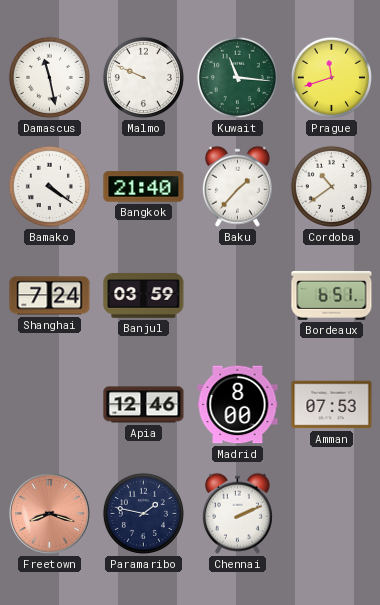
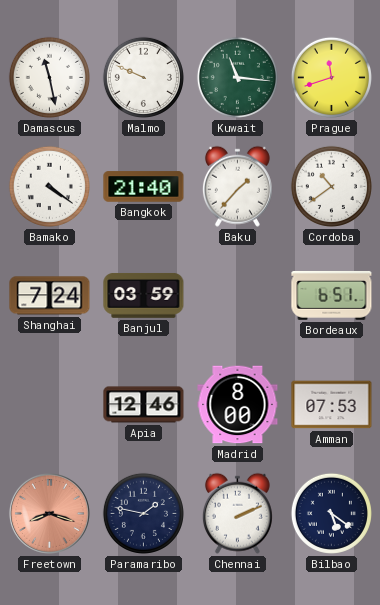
Bilbao: none -> 5:21
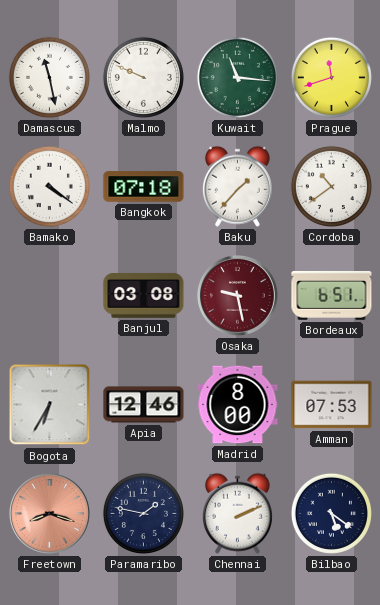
Bangkok: 21:40 -> 07:18
Shanghai: 7:24 -> none
Banjul: 03:59 -> 03:08
Osaka: none -> 9:28
Bogota: none -> 6:35
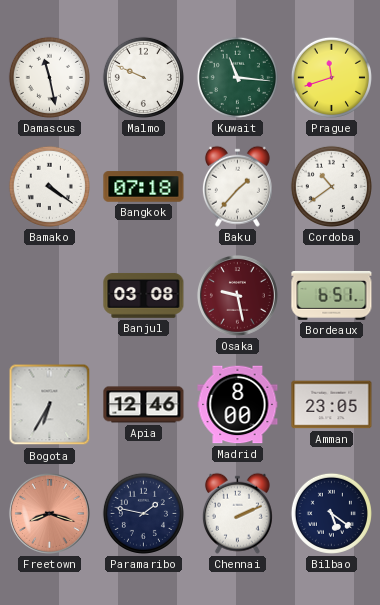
Amman: 07:53 -> 23:05
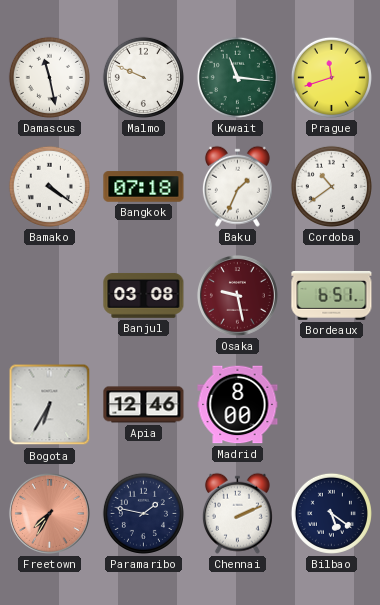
Baku: 1:37 -> 1:34
Amman: 23:05 -> none
Freetown: 8:18 -> 7:35
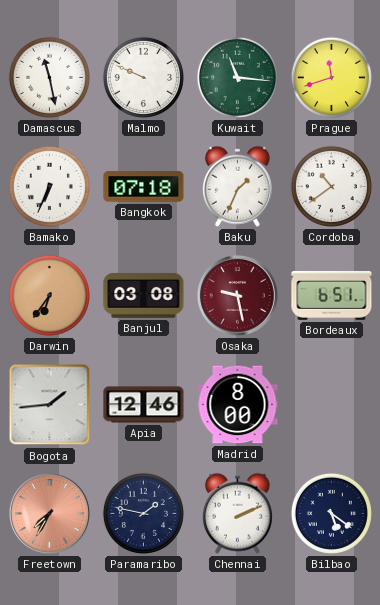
Bamako: 4:21 -> 6:34
Darwin: none -> 6:36
Bogota: 6:35 -> 1:44
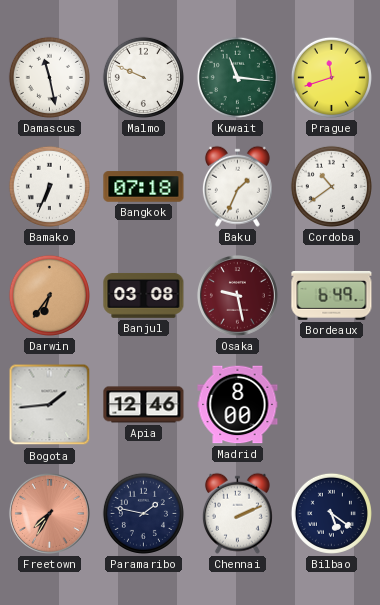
Bordeaux: 6:51 -> 6:49
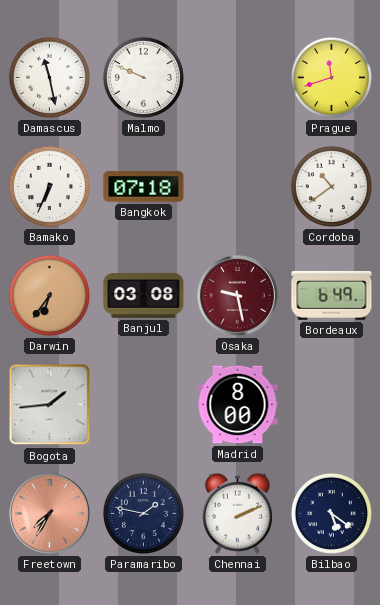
Kuwait: 11:16 -> none
Baku: 1:34 -> none
Apia: 12:46 -> none
